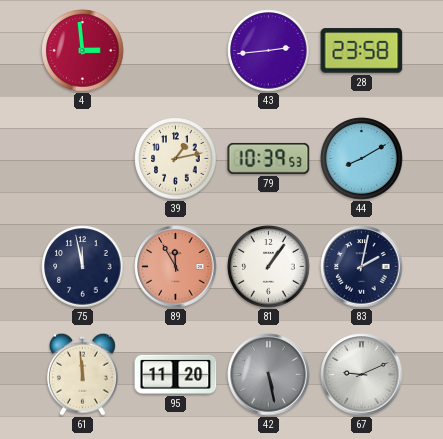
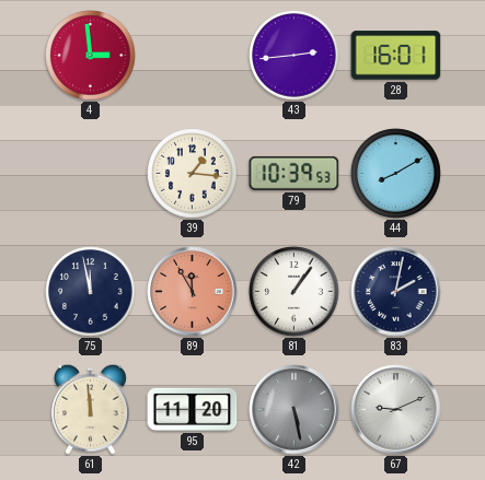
28: 23:58 -> 16:01
39: 1:13 -> 1:16
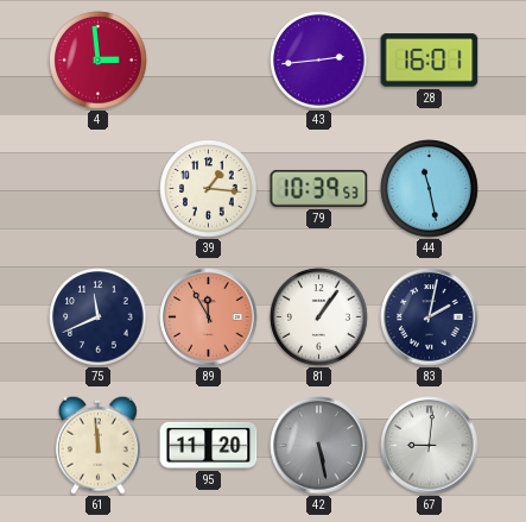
44: 8:10 -> 11:28
75: 11:58 -> 11:41
67: 9:11 -> 9:01
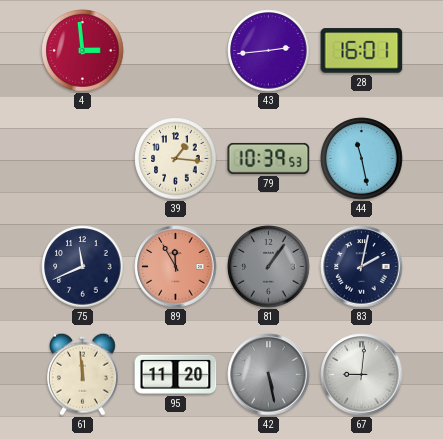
81 dial: white -> grey
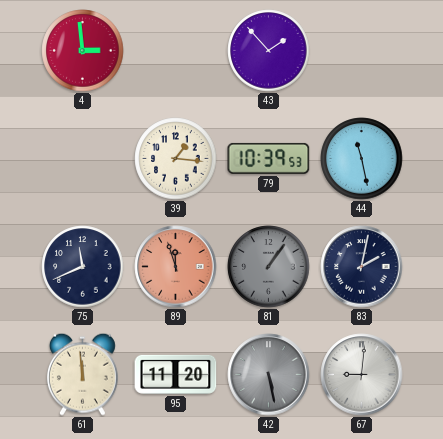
43: 2:44 -> 1:53
28: 16:01 -> none
89: 11:55 -> 11:57
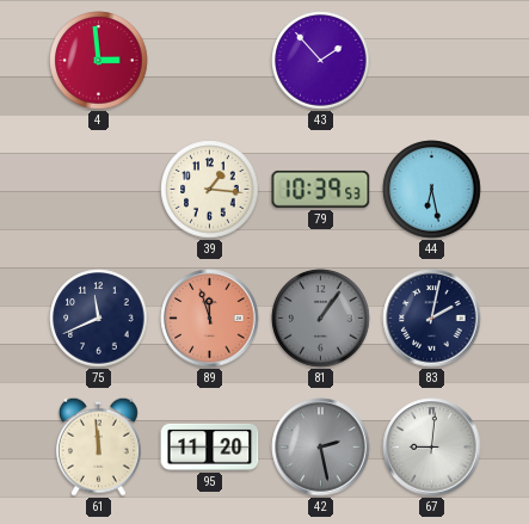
44: 11:28 -> 6:28
42: 5:28 -> 2:28
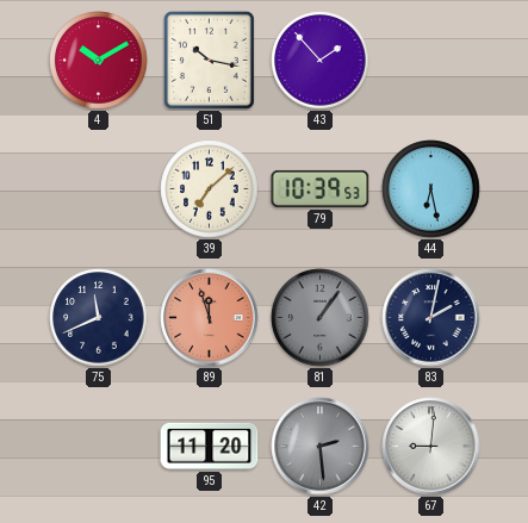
4: 2:59 -> 10:10
51: none -> 10:17
39: 1:16 -> 7:08
61: 11:59 -> none
42: 2:28 -> 2:29
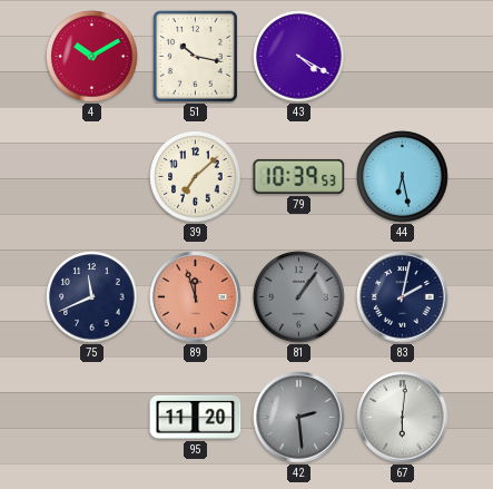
43: 1:53 -> 4:20
67: 9:01 -> 6:01
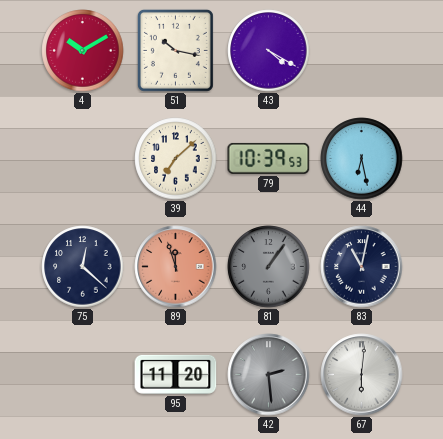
75: 11:41 -> 12:22
83: 2:02 -> 11:02
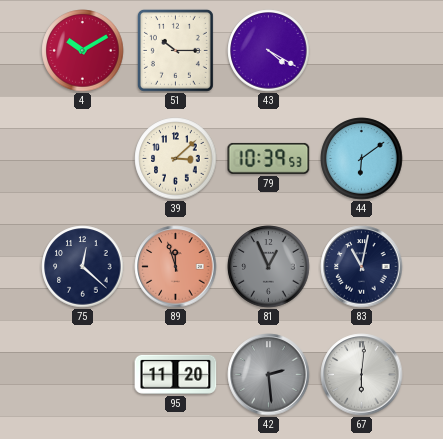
51: 10:17 -> 10:15
39: 7:08 -> 3:08
44: 6:28 -> 6:09
81: 1:06 -> 12:56
